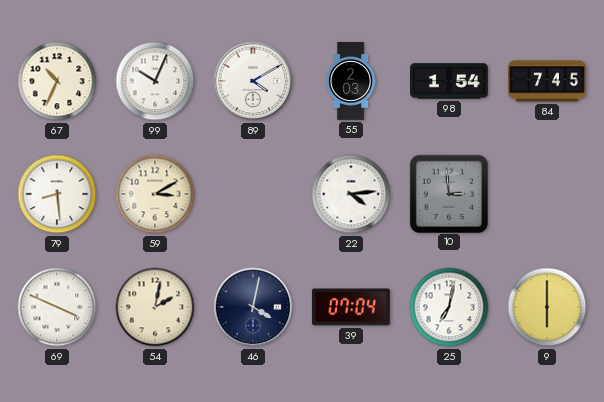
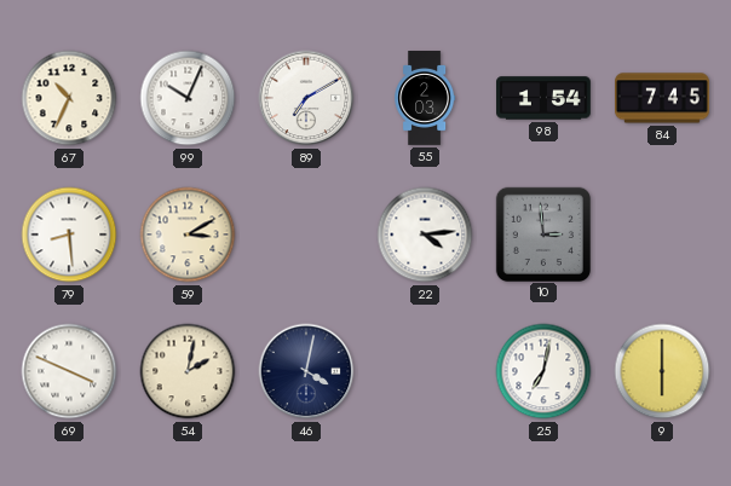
89: 4:10 -> 7:10
39: 07:04 -> none
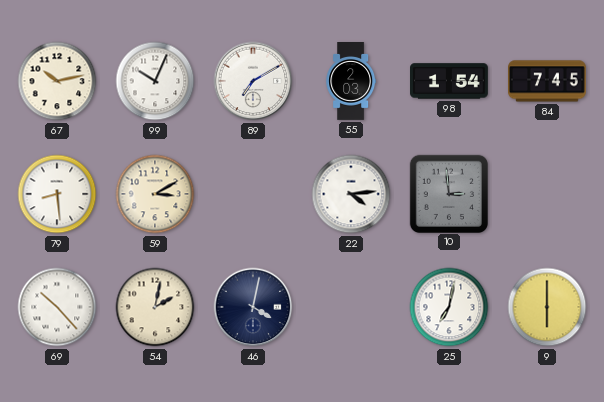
67: 10:34 -> 10:13
69: 3:49 -> 10:23
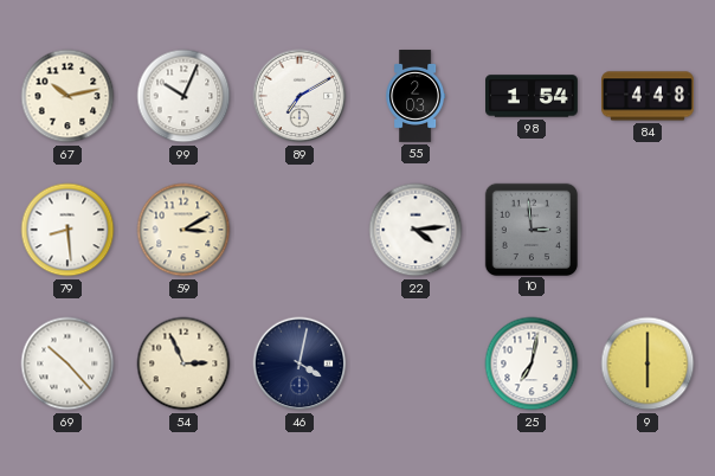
84: 7:45 -> 4:48
54: 2:02 -> 2:56
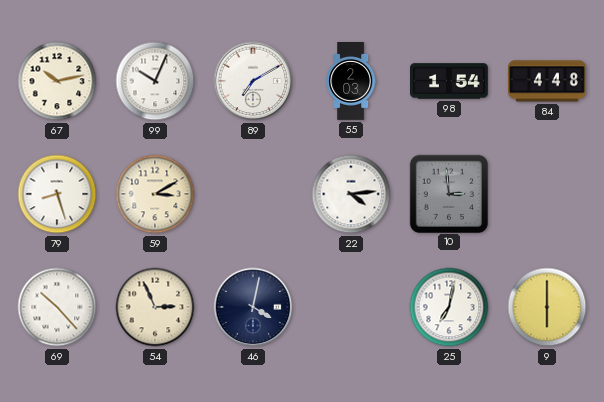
79: 8:29 -> 8:27
